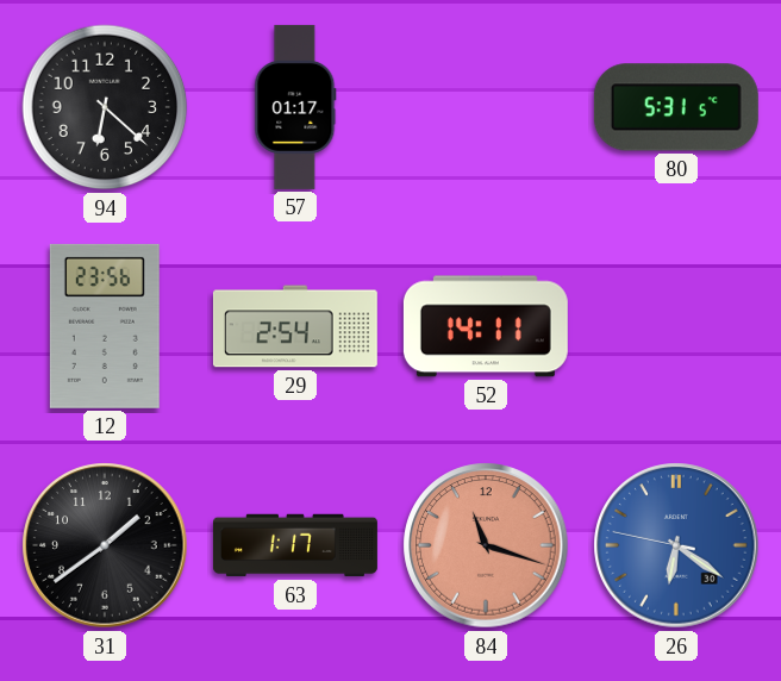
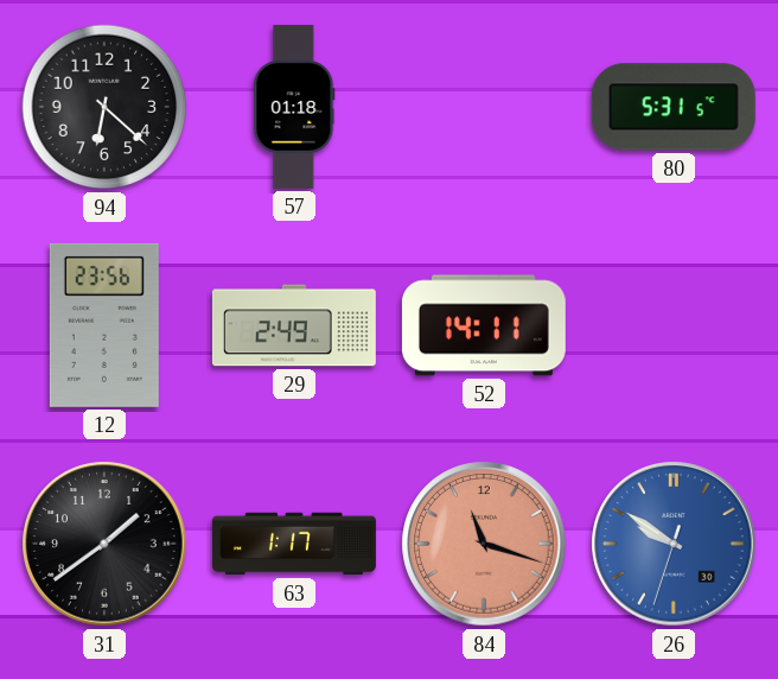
57: 01:17 -> 01:18
29: 2:54 -> 2:49
26: 6:20 -> 9:50
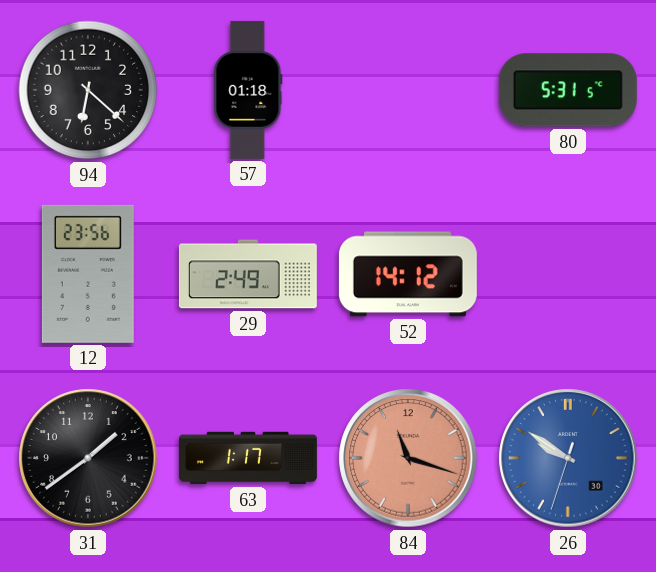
52: 14:11 -> 14:12
